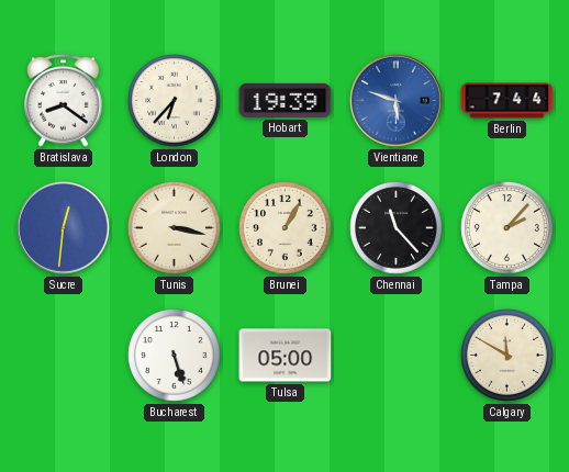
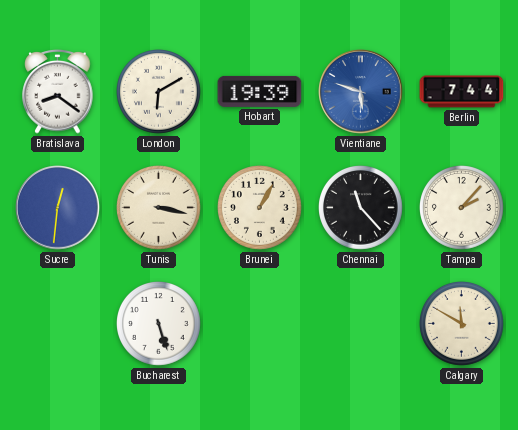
London: 6:37 -> 6:10
Tulsa: 05:00 -> none
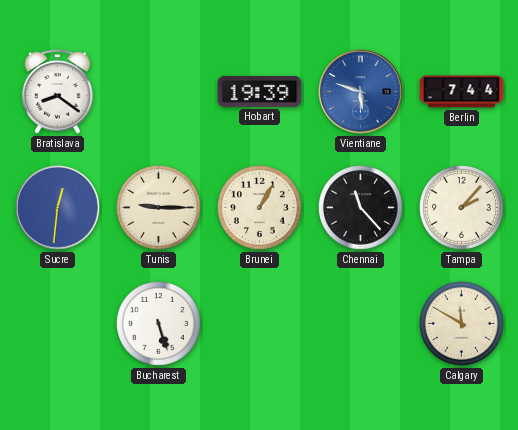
London: 6:10 -> none
Tunis: 3:17 -> 9:15
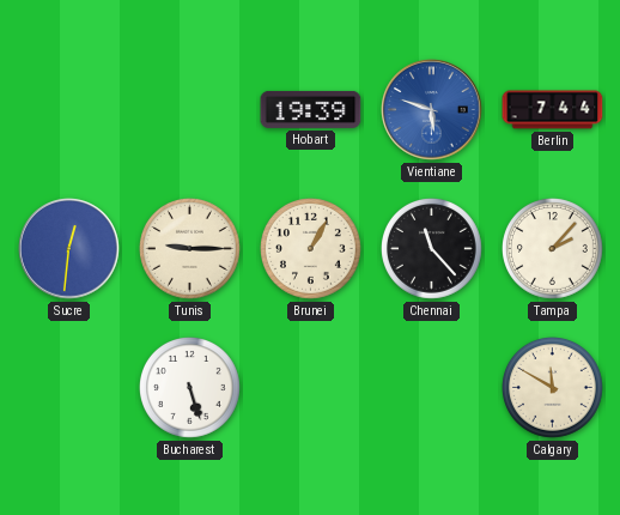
Bratislava: 8:21 -> none
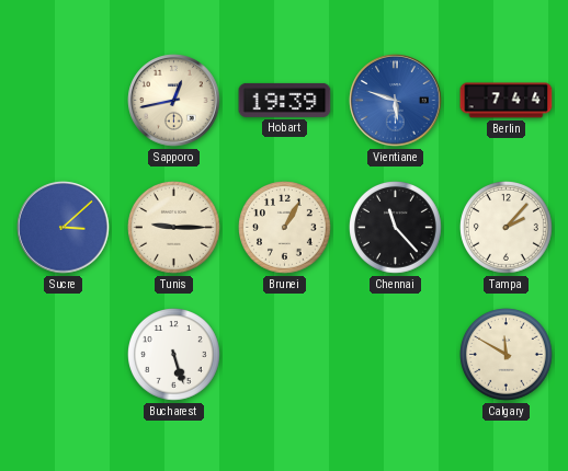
Sapporo: none -> 12:43
Sucre: 12:31 -> 3:08
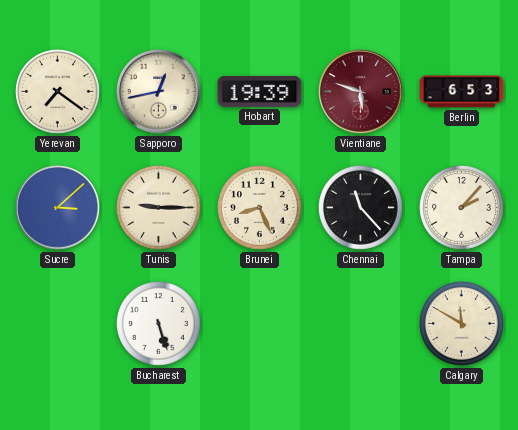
Yerevan: none -> 7:21
Vientiane dial: blue -> burgundy
Berlin: 7:44 -> 6:53
Brunei: 1:05 -> 8:26
